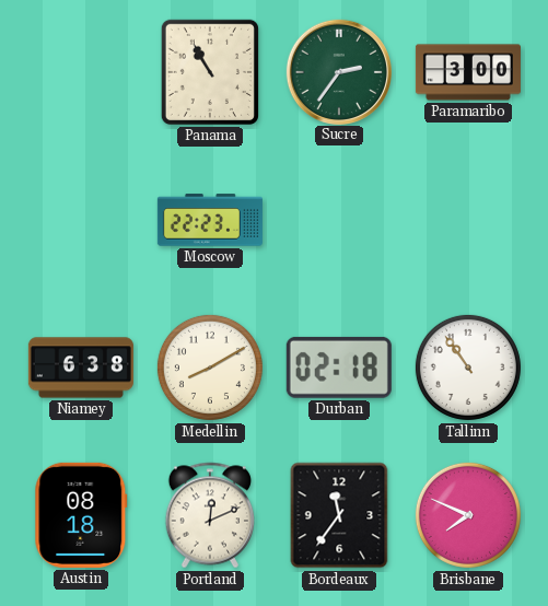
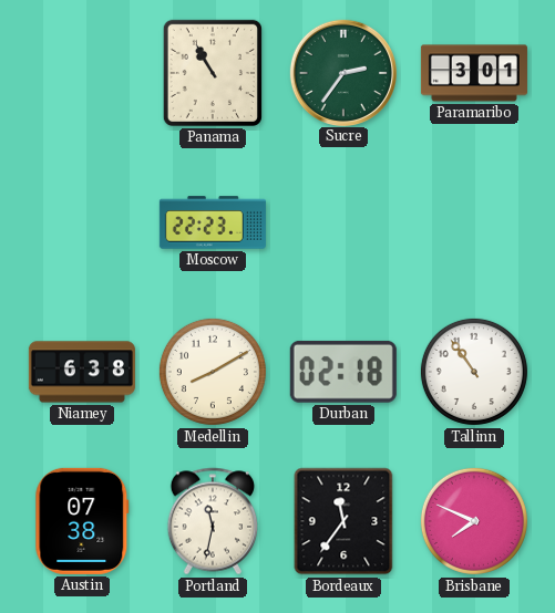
Paramaribo: 3:00 -> 3:01
Austin: 08:18 -> 07:38
Portland: 12:11 -> 11:32
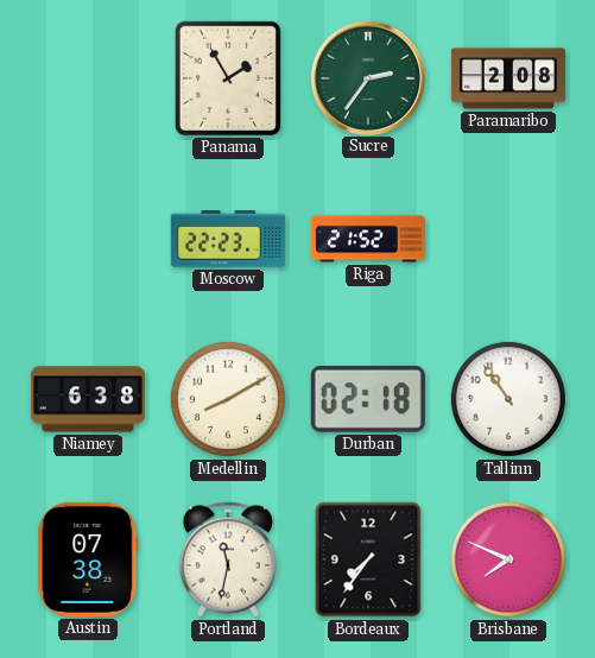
Panama: 10:55 -> 1:55
Paramaribo: 3:01 -> 2:08
Riga: none -> 21:52
Bordeaux: 11:36 -> 7:36
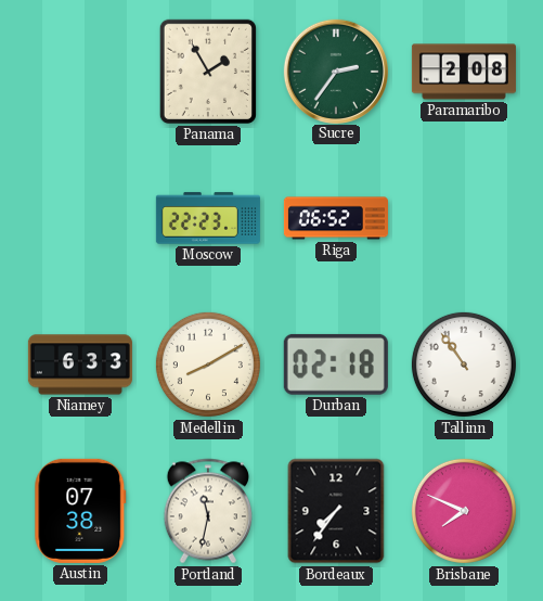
Riga: 21:52 -> 06:52
Niamey: 6:38 -> 6:33
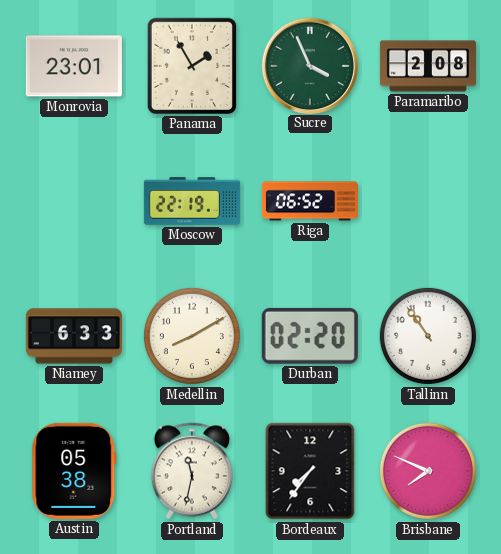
Monrovia: none -> 23:01
Sucre: 2:36 -> 3:56
Moscow: 22:23 -> 22:19
Durban: 02:18 -> 02:20
Austin: 07:38 -> 05:38
